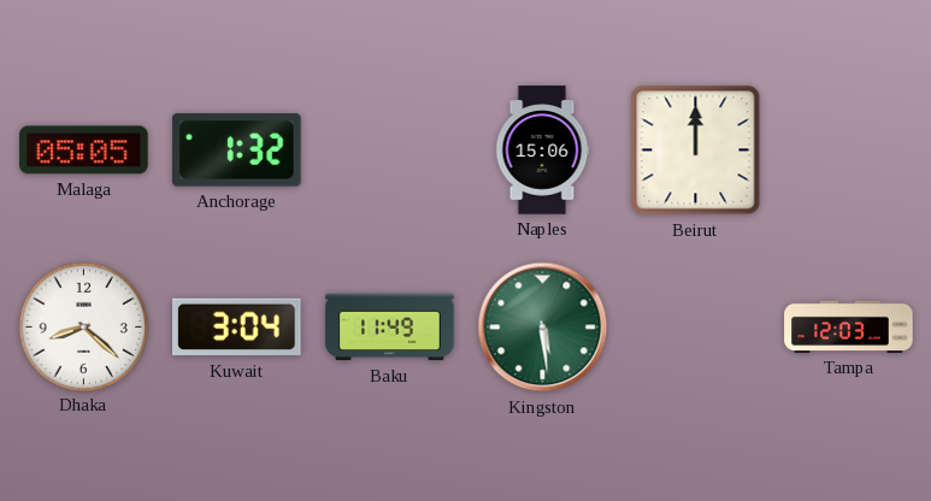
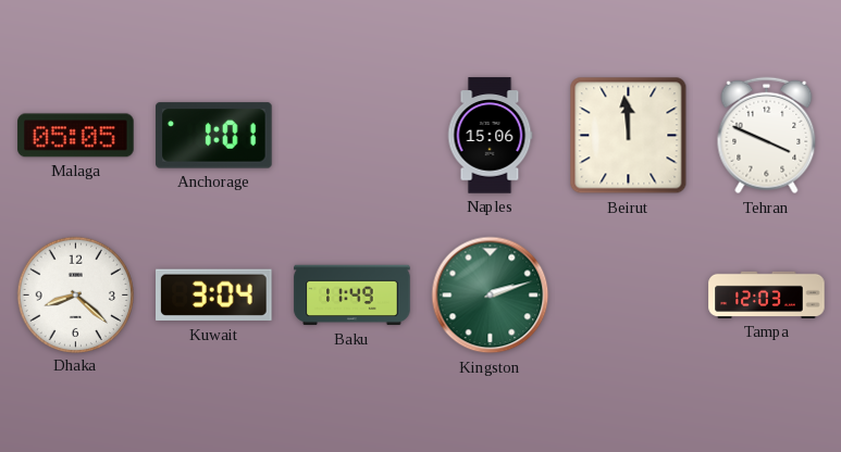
Anchorage: 1:32 -> 1:01
Beirut: 12:00 -> 11:59
Tehran: none -> 3:49
Kingston: 5:29 -> 2:12
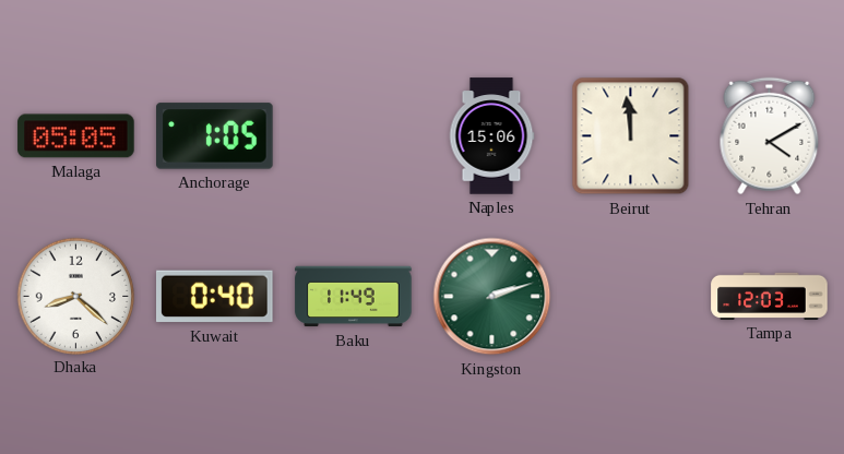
Anchorage: 1:01 -> 1:05
Tehran: 3:49 -> 4:10
Kuwait: 3:04 -> 0:40
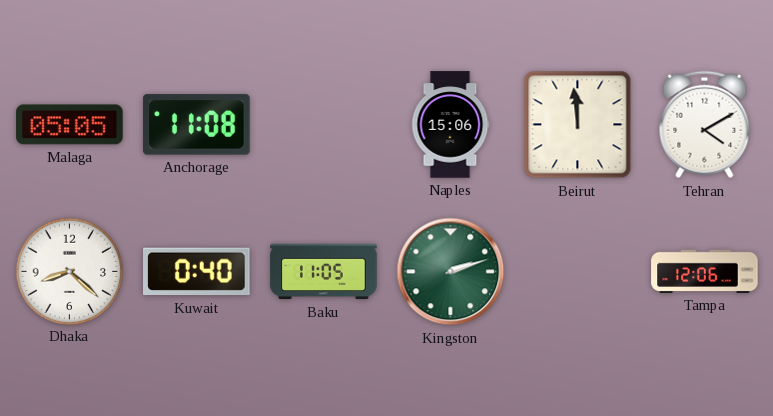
Anchorage: 1:05 -> 11:08
Baku: 11:49 -> 11:05
Tampa: 12:03 -> 12:06
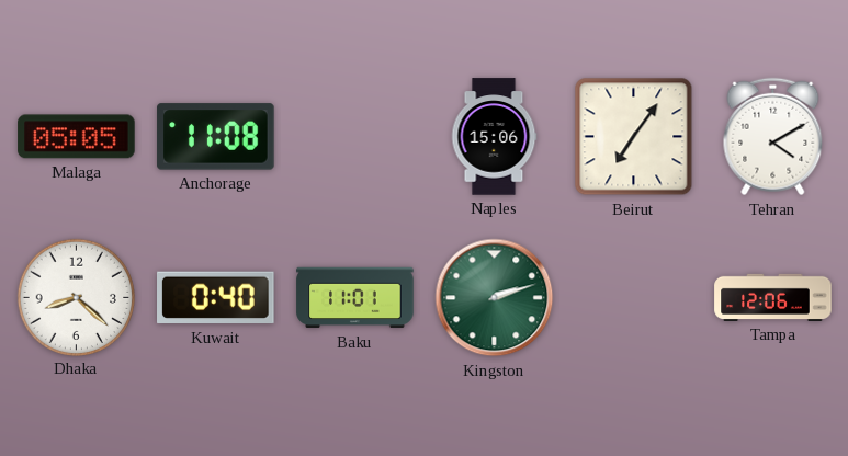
Beirut: 11:59 -> 7:06
Baku: 11:05 -> 11:01
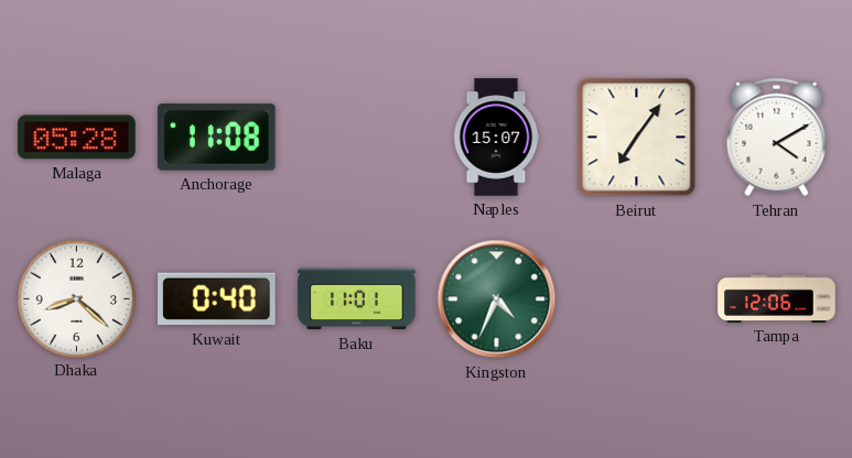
Malaga: 05:05 -> 05:28
Naples: 15:06 -> 15:07
Kingston: 2:12 -> 4:34
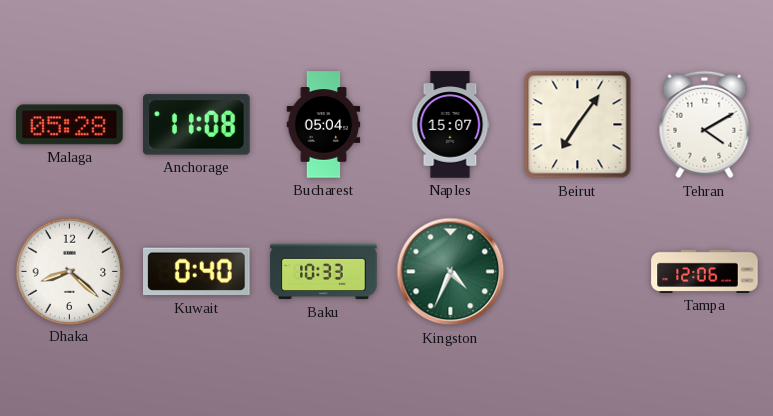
Bucharest: none -> 05:04
Baku: 11:01 -> 10:33
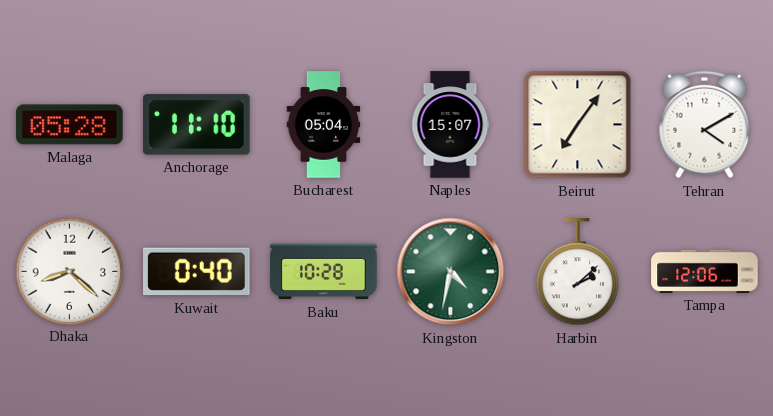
Anchorage: 11:08 -> 11:10
Baku: 10:33 -> 10:28
Kingston: 4:34 -> 4:32
Harbin: none -> 2:08
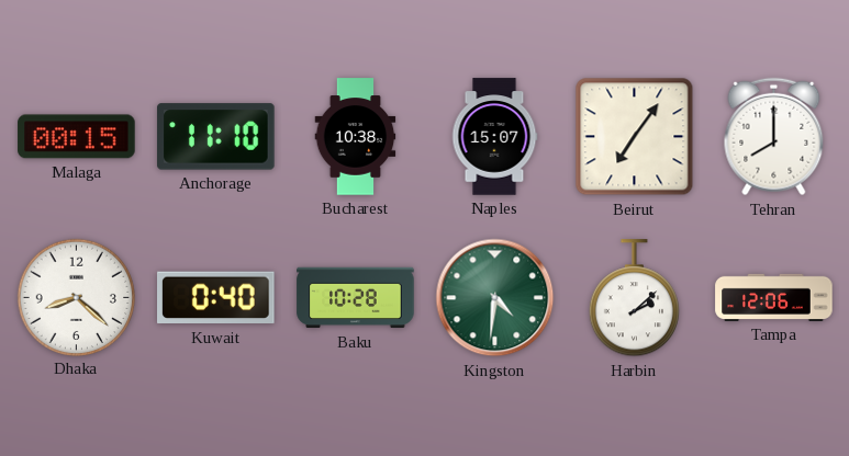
Malaga: 05:28 -> 00:15
Bucharest: 05:04 -> 10:38
Tehran: 4:10 -> 8:00
Kingston: 4:32 -> 4:31
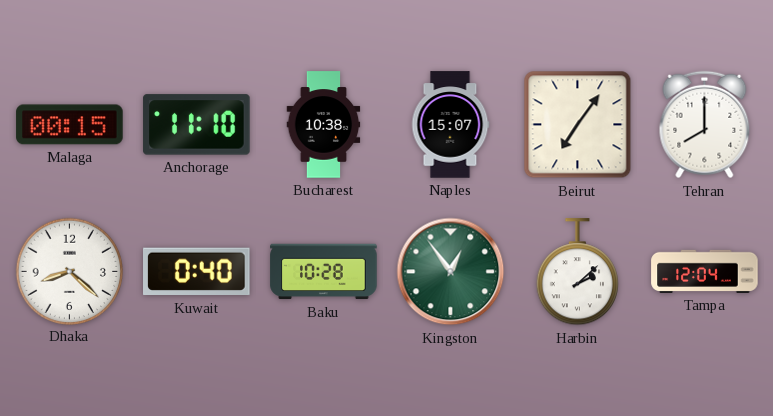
Kingston: 4:31 -> 12:54
Tampa: 12:06 -> 12:04
